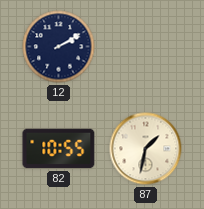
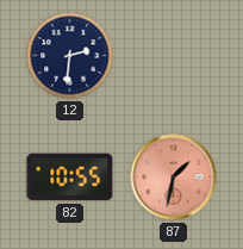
12: 2:10 -> 2:31
87 dial: cream -> salmon
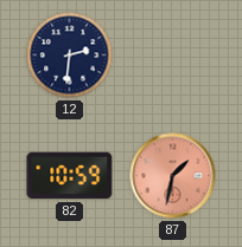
82: 10:55 -> 10:59
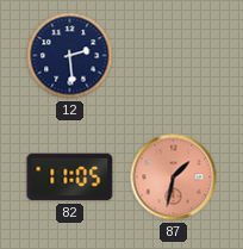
12: 2:31 -> 2:29
82: 10:59 -> 11:05
